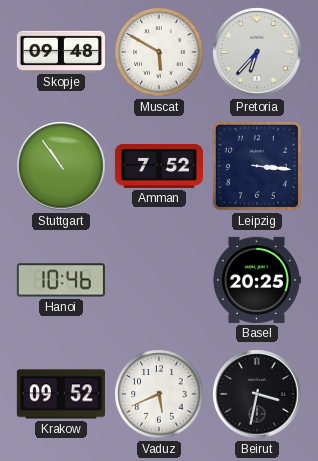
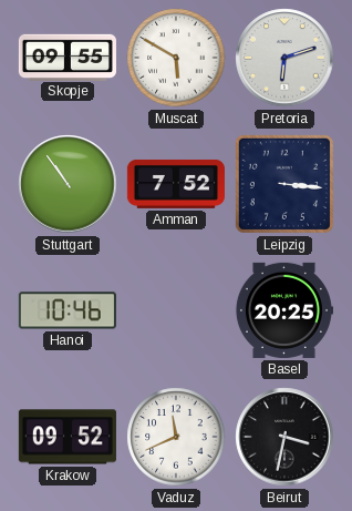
Skopje: 09:48 -> 09:55
Pretoria: 6:37 -> 6:12
Vaduz: 5:41 -> 11:41
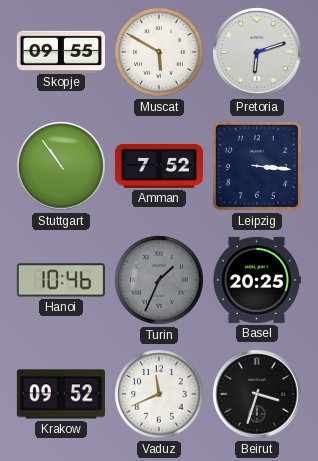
Turin: none -> 1:34
Beirut: 3:32 -> 3:33
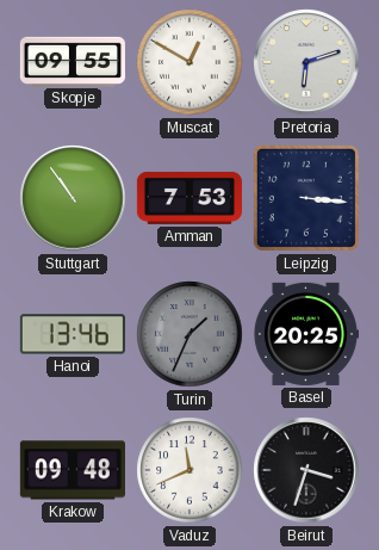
Muscat: 5:50 -> 12:50
Amman: 7:52 -> 7:53
Hanoi: 10:46 -> 13:46
Krakow: 09:52 -> 09:48
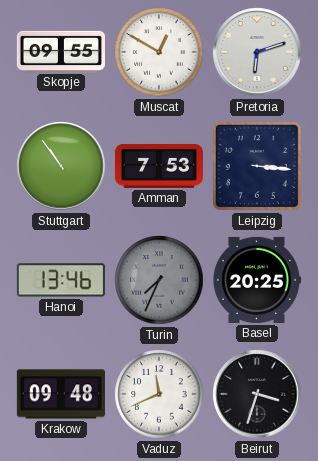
Turin: 1:34 -> 7:34
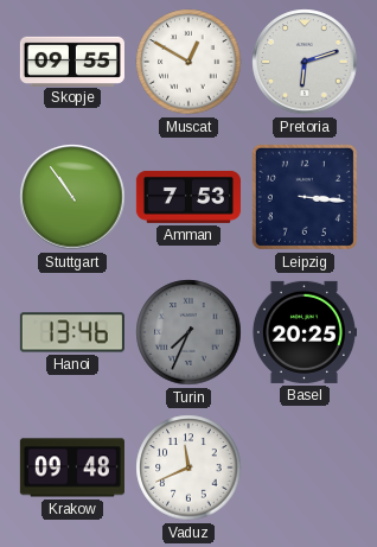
Beirut: 3:33 -> none
